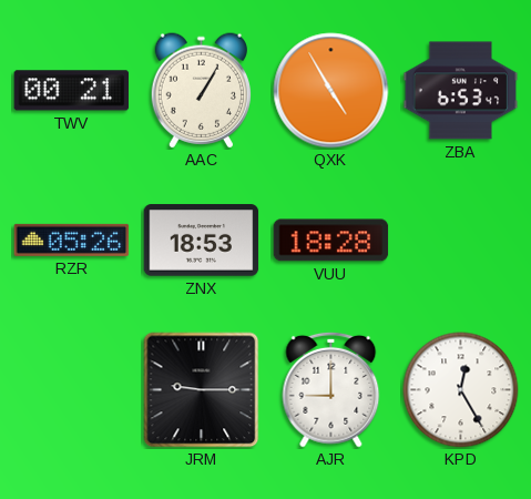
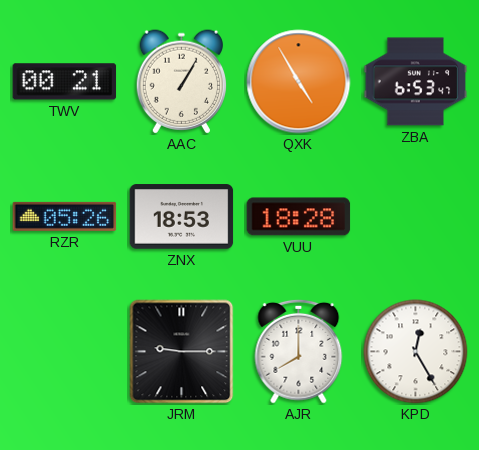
AJR: 9:00 -> 8:00
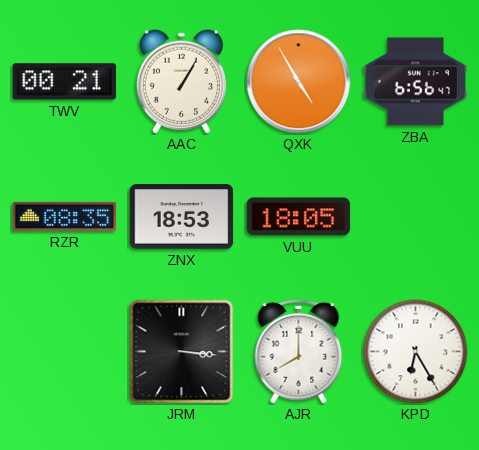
ZBA: 6:53 -> 6:56
RZR: 05:26 -> 08:35
VUU: 18:28 -> 18:05
JRM: 9:15 -> 3:16
KPD: 12:25 -> 6:25
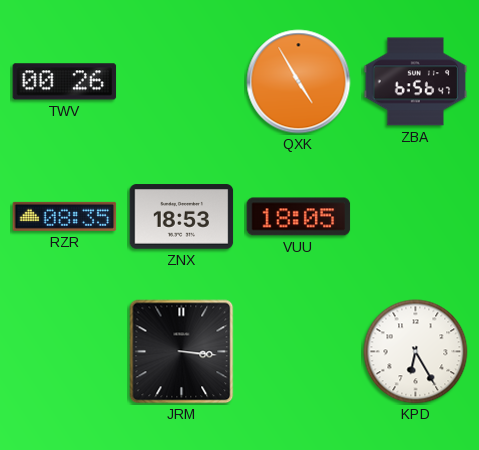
TWV: 00:21 -> 00:26
AAC: 1:05 -> none
AJR: 8:00 -> none
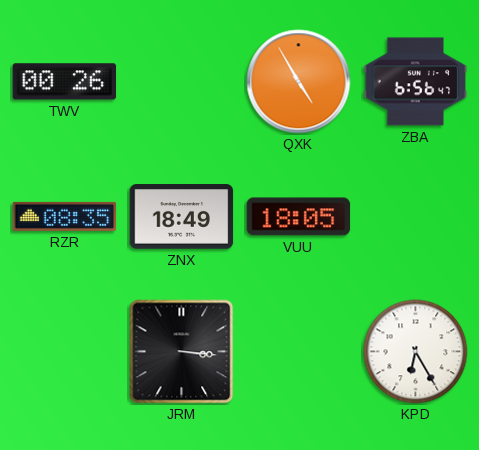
ZNX: 18:53 -> 18:49
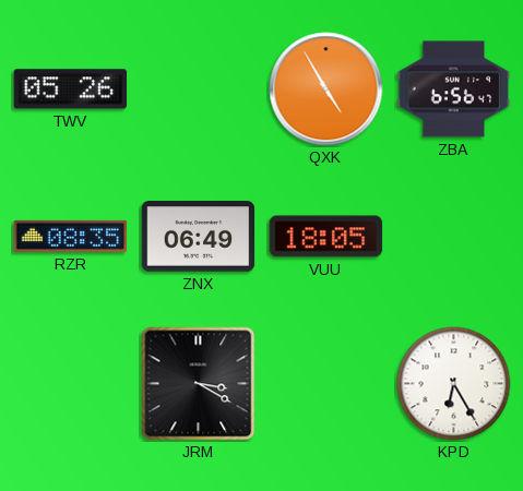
TWV: 00:26 -> 05:26
ZNX: 18:49 -> 06:49
JRM: 3:16 -> 3:20
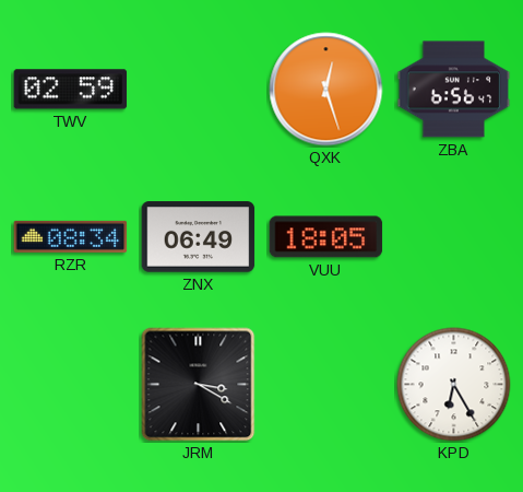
TWV: 05:26 -> 02:59
QXK: 4:55 -> 12:27
RZR: 08:35 -> 08:34
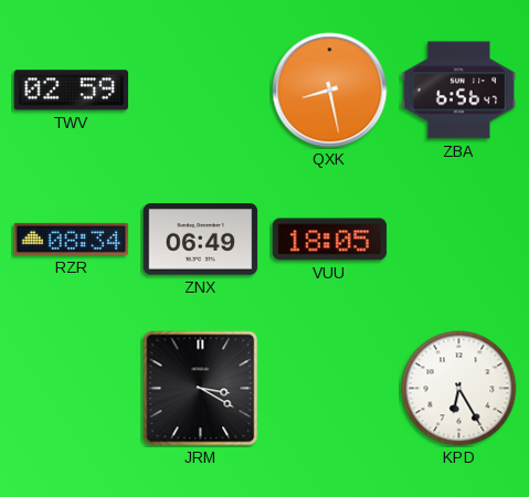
QXK: 12:27 -> 8:28
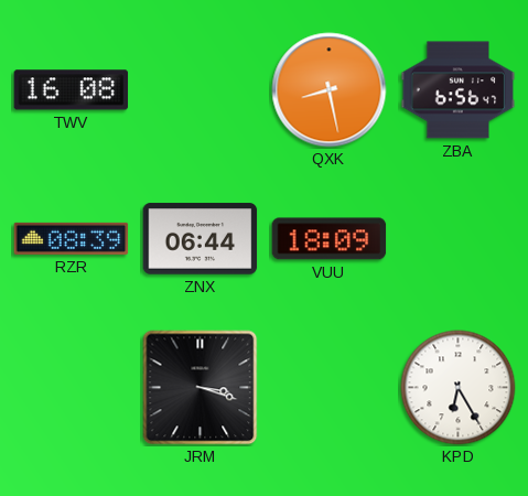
TWV: 02:59 -> 16:08
RZR: 08:34 -> 08:39
ZNX: 06:49 -> 06:44
VUU: 18:05 -> 18:09
JRM: 3:20 -> 3:18
